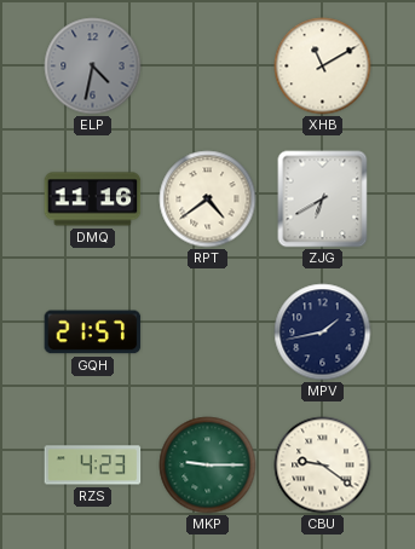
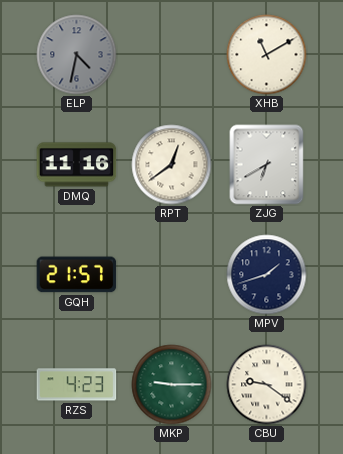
RPT: 4:39 -> 12:39
MPV: 1:43 -> 1:42
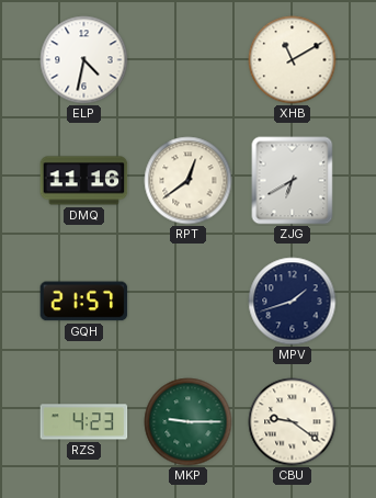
ELP dial: grey -> white
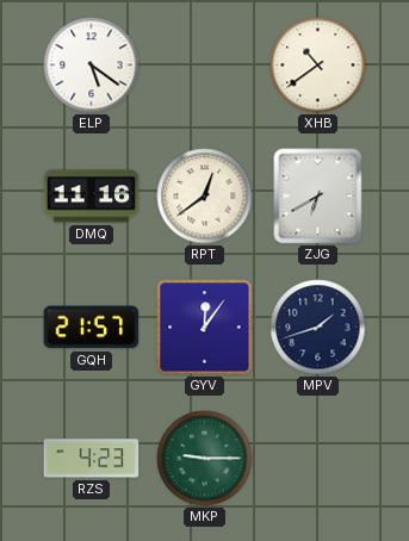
ELP: 4:32 -> 5:21
XHB: 11:10 -> 10:39
GYV: none -> 12:06
CBU: 9:21 -> none
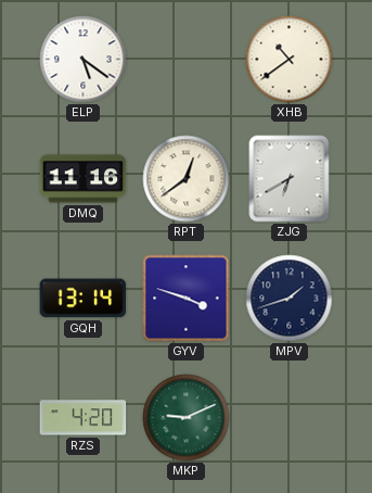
GQH: 21:57 -> 13:14
GYV: 12:06 -> 3:48
RZS: 4:23 -> 4:20
MKP: 9:15 -> 9:11
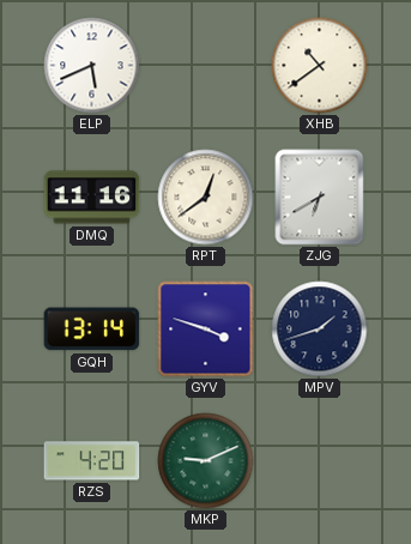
ELP: 5:21 -> 5:41
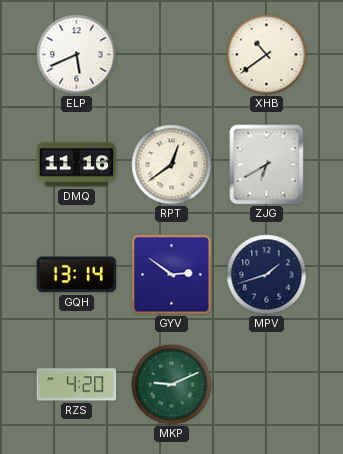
GYV: 3:48 -> 2:51
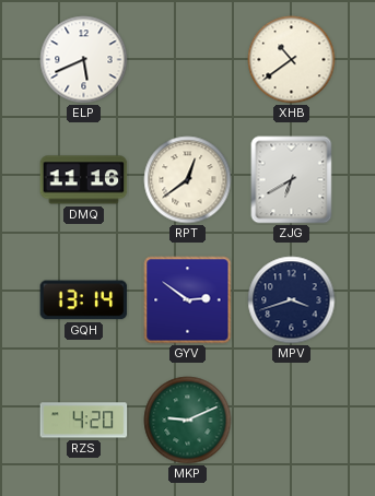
MPV: 1:42 -> 3:42
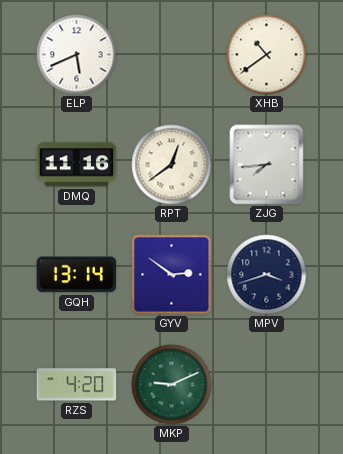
ZJG: 6:40 -> 7:44
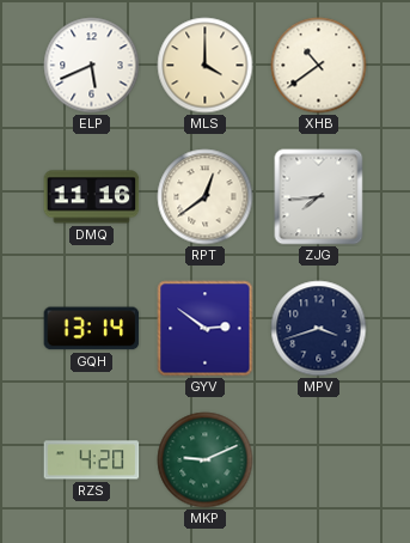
MLS: none -> 4:00
